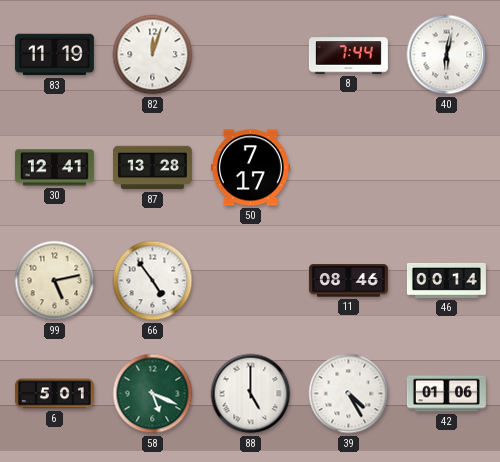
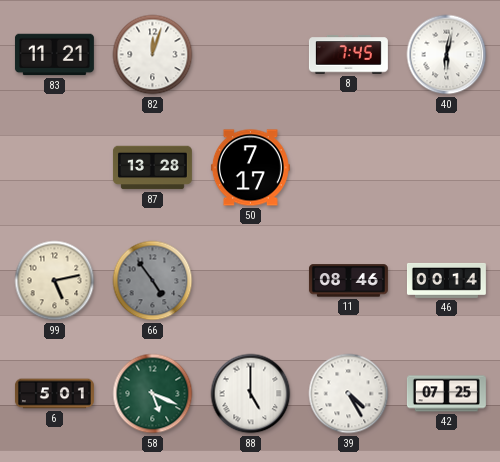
83: 11:19 -> 11:21
8: 7:44 -> 7:45
30: 12:41 -> none
66 dial: white -> grey
42: 01:06 -> 07:25
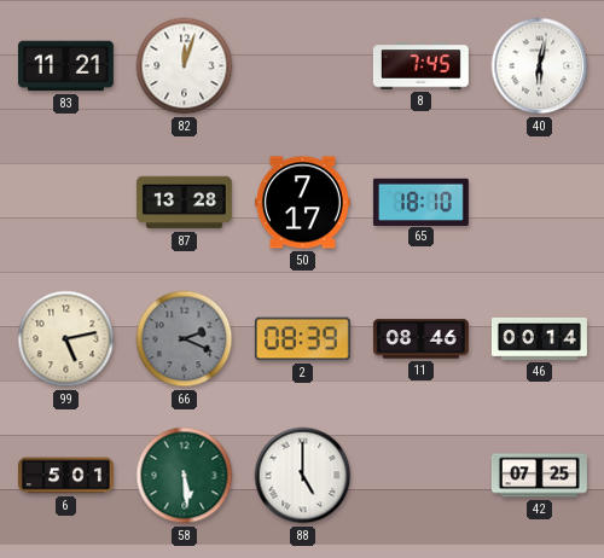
65: none -> 18:10
66: 4:54 -> 2:19
2: none -> 08:39
58: 5:19 -> 5:29
39: 4:25 -> none
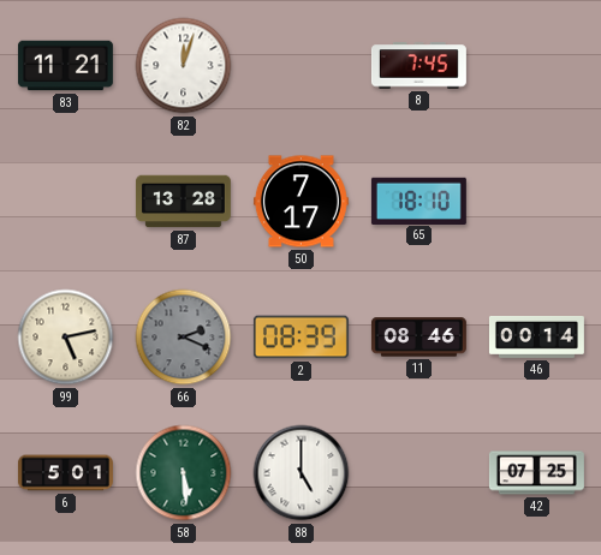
40: 6:02 -> none
